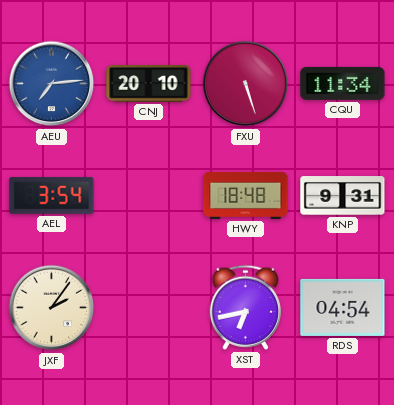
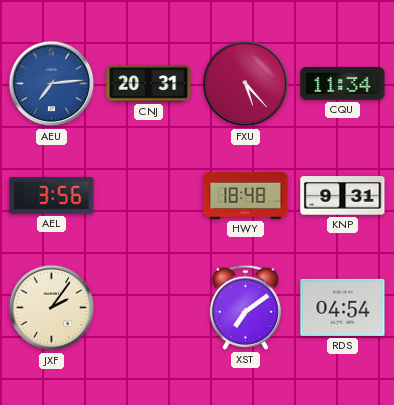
CNJ: 20:10 -> 20:31
FXU: 5:27 -> 5:23
AEL: 3:54 -> 3:56
XST: 6:43 -> 7:09
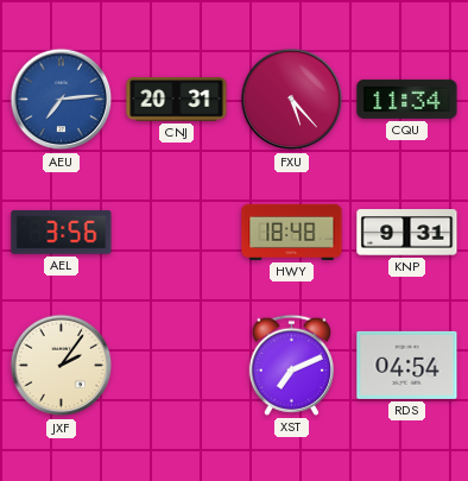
XST: 7:09 -> 7:11
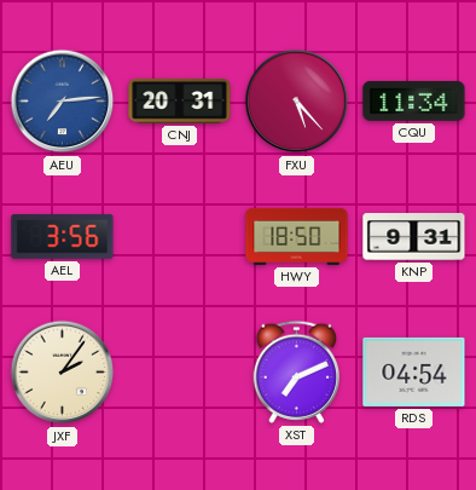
HWY: 18:48 -> 18:50
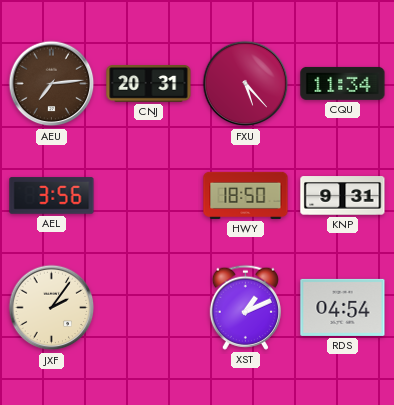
AEU dial: blue -> brown
XST: 7:11 -> 1:11
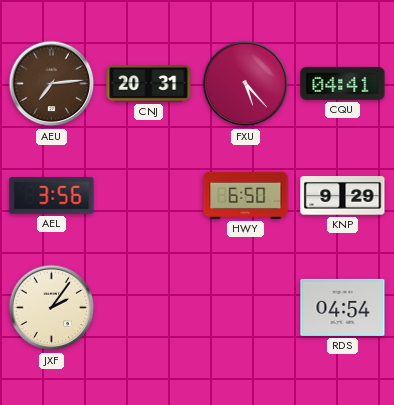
CQU: 11:34 -> 04:41
HWY: 18:50 -> 6:50
KNP: 9:31 -> 9:29
XST: 1:11 -> none
